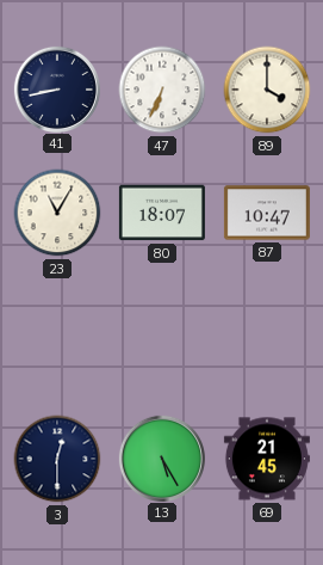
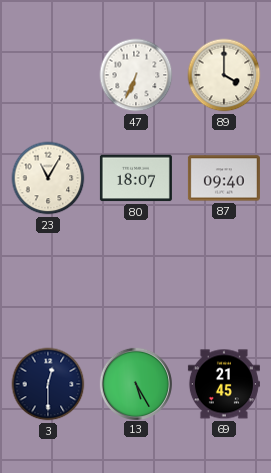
41: 8:43 -> none
87: 10:47 -> 09:40
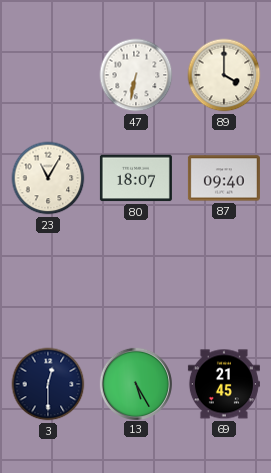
47: 6:34 -> 6:32
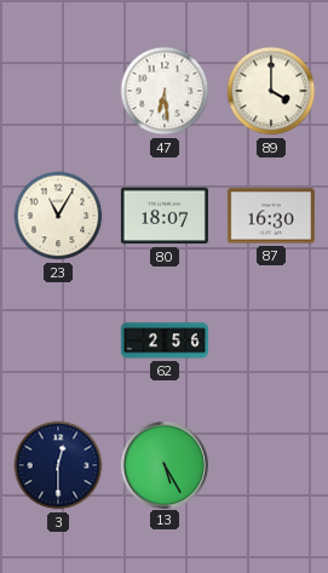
47: 6:32 -> 6:29
87: 09:40 -> 16:30
62: none -> 2:56
69: 21:45 -> none
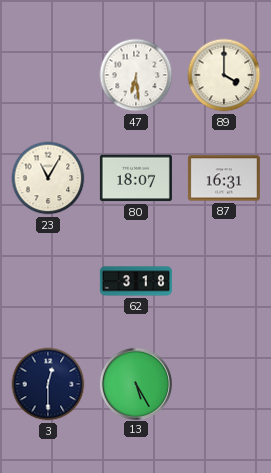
87: 16:30 -> 16:31
62: 2:56 -> 3:18
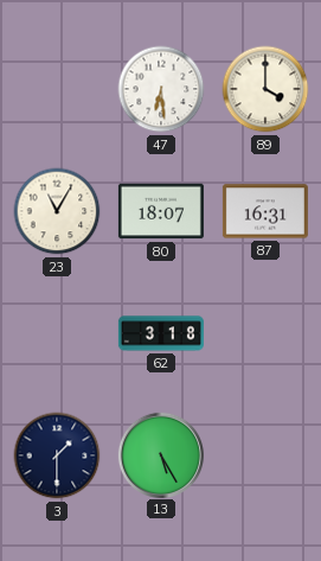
3: 12:30 -> 1:30
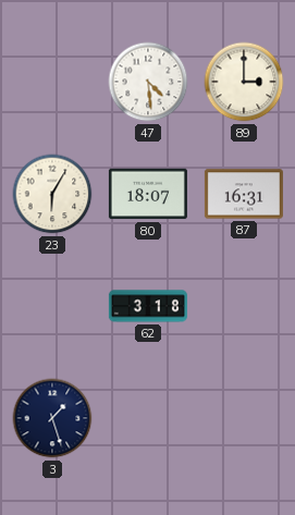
47: 6:29 -> 4:29
89: 4:00 -> 3:00
23: 11:05 -> 6:05
3: 1:30 -> 1:27
13: 5:25 -> none
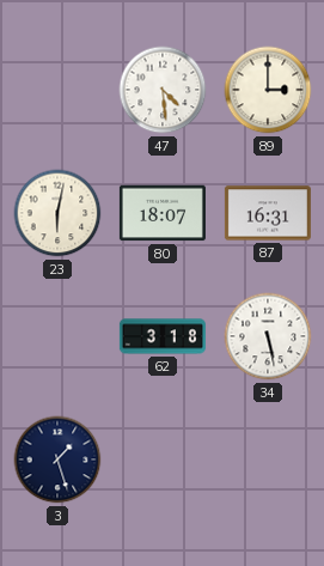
23: 6:05 -> 6:02
34: none -> 5:28
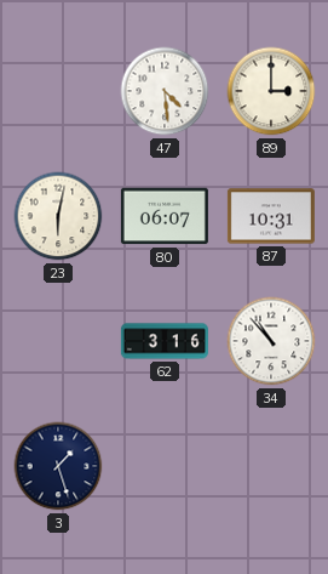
80: 18:07 -> 06:07
87: 16:31 -> 10:31
62: 3:18 -> 3:16
34: 5:28 -> 10:53
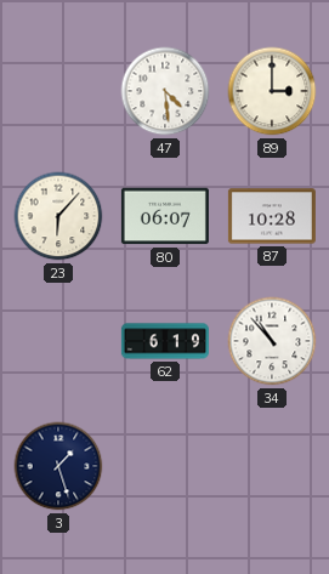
23: 6:02 -> 6:07
87: 10:31 -> 10:28
62: 3:16 -> 6:19
